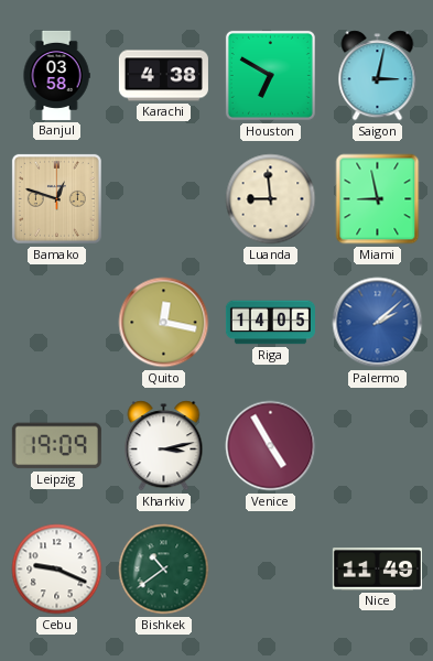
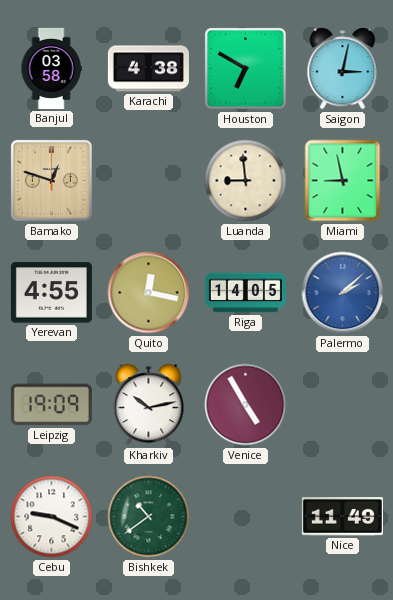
Yerevan: none -> 4:55
Kharkiv: 3:13 -> 10:13
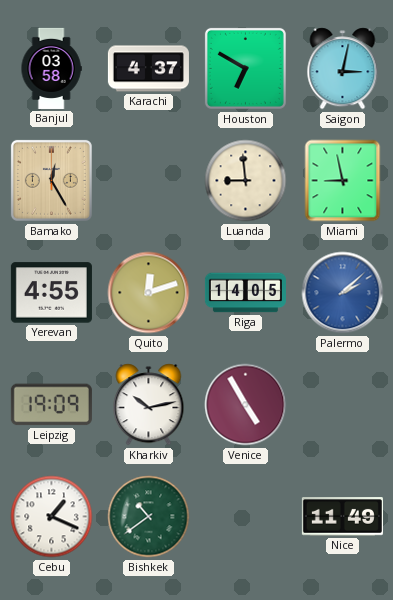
Karachi: 4:38 -> 4:37
Bamako: 12:48 -> 12:25
Quito: 12:17 -> 12:12
Cebu: 9:19 -> 1:19
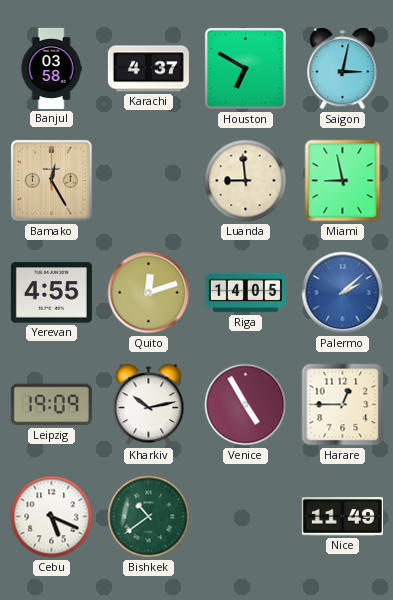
Harare: none -> 12:45
Cebu: 1:19 -> 5:19
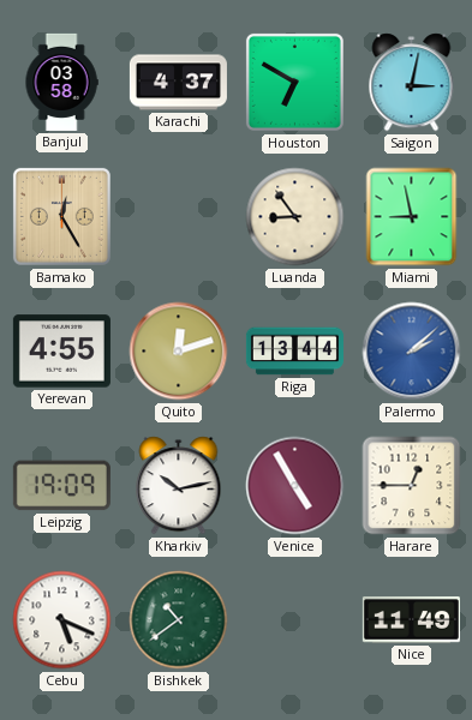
Luanda: 8:59 -> 8:54
Riga: 14:05 -> 13:44
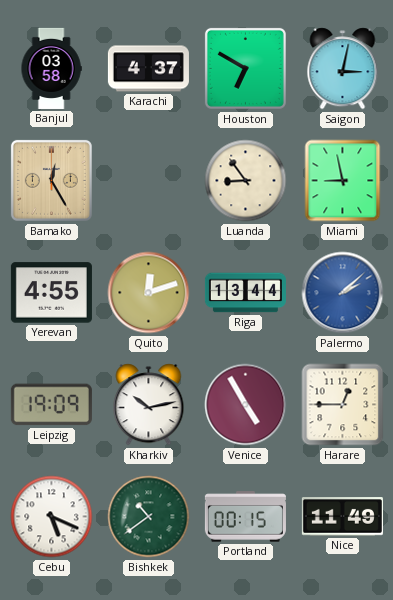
Portland: none -> 00:15
